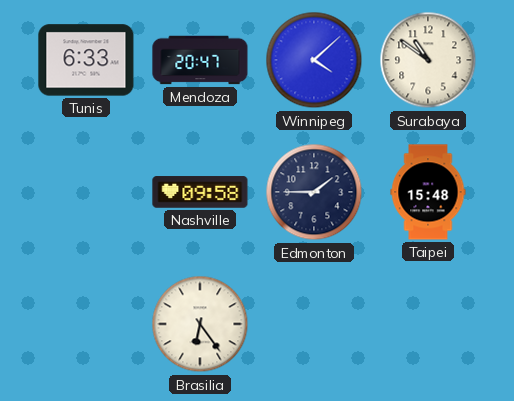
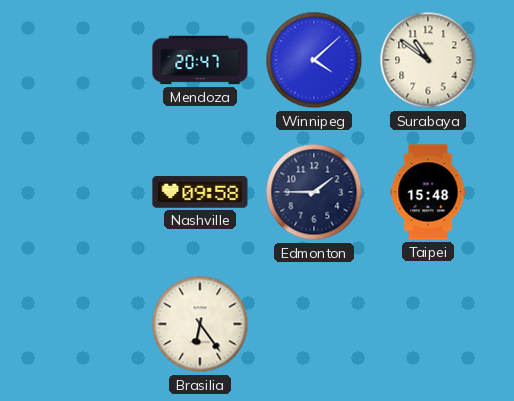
Tunis: 6:33 -> none
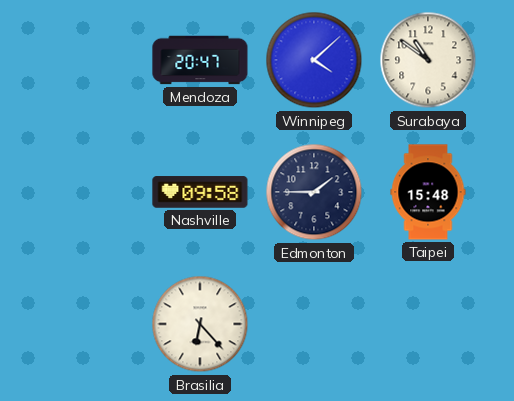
Brasilia: 6:24 -> 6:23
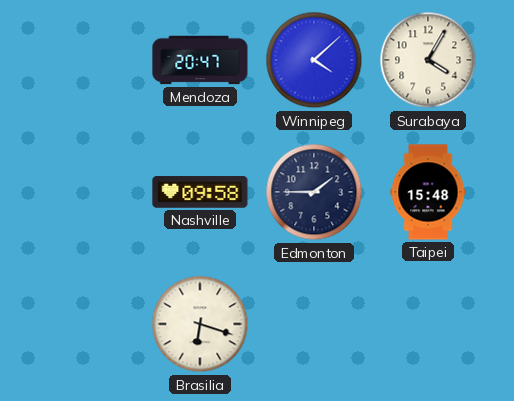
Surabaya: 10:51 -> 4:05
Brasilia: 6:23 -> 6:18
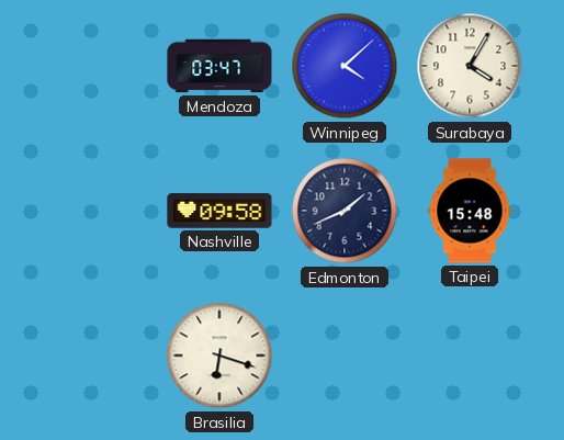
Mendoza: 20:47 -> 03:47
Edmonton: 1:45 -> 1:41
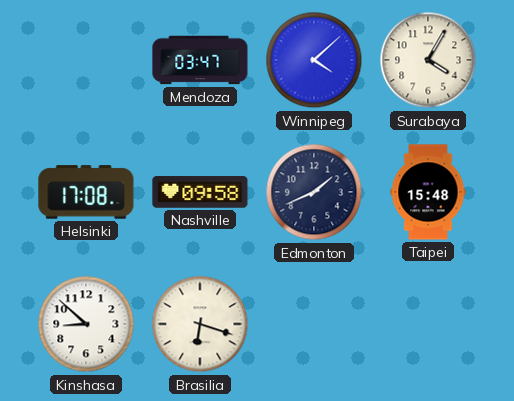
Helsinki: none -> 17:08
Kinshasa: none -> 8:52
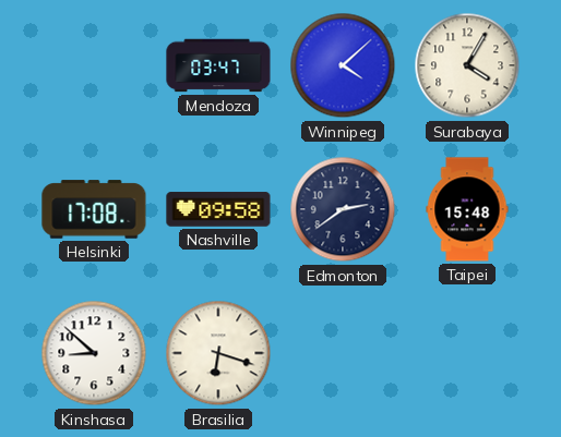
Edmonton: 1:41 -> 2:39
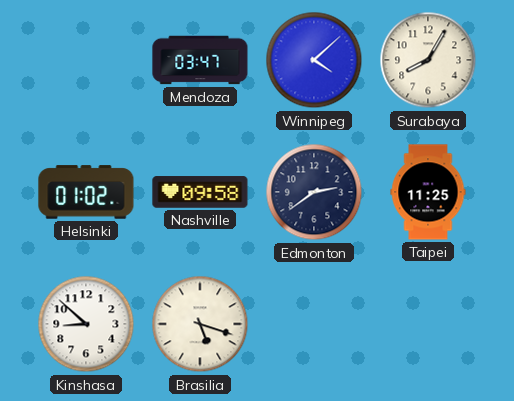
Surabaya: 4:05 -> 8:05
Helsinki: 17:08 -> 01:02
Taipei: 15:48 -> 11:25
Brasilia: 6:18 -> 5:18
